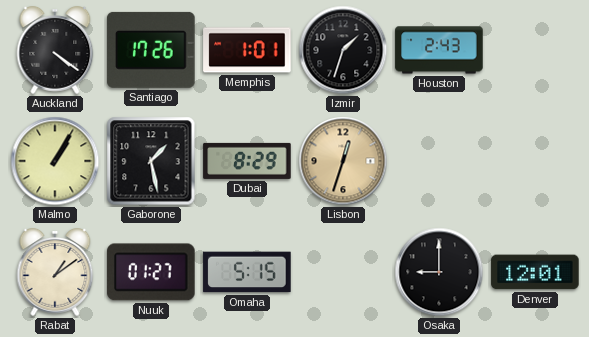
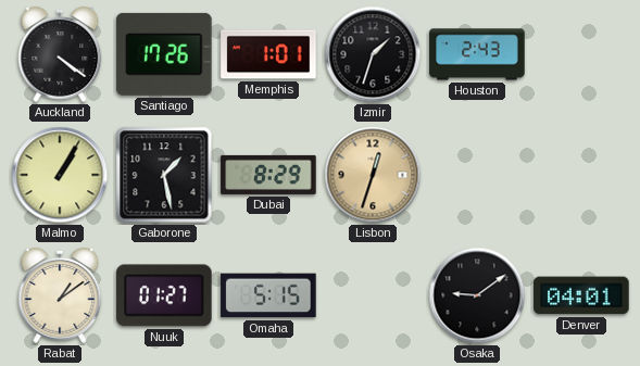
Osaka: 9:00 -> 9:09
Denver: 12:01 -> 04:01
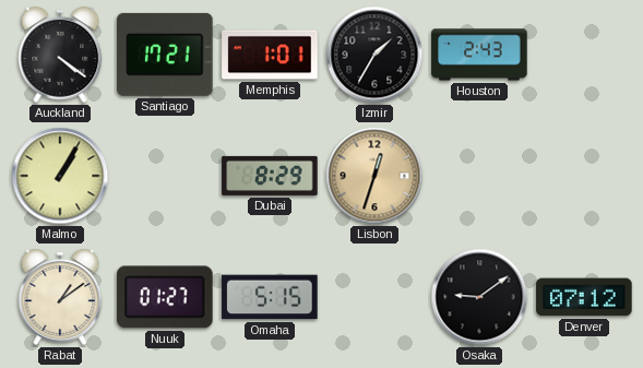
Santiago: 17:26 -> 17:21
Izmir: 1:33 -> 1:35
Gaborone: 1:28 -> none
Denver: 04:01 -> 07:12
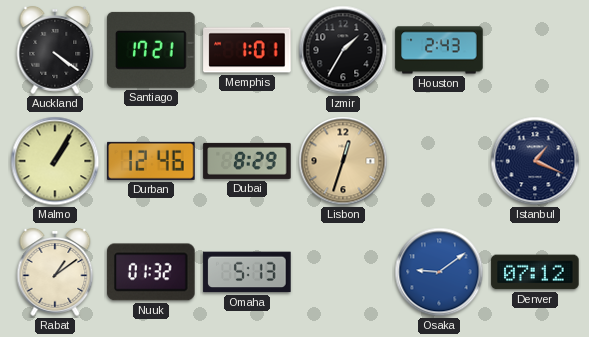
Durban: none -> 12:46
Istanbul: none -> 1:19
Nuuk: 01:27 -> 01:32
Omaha: 5:15 -> 5:13
Osaka dial: black -> blue
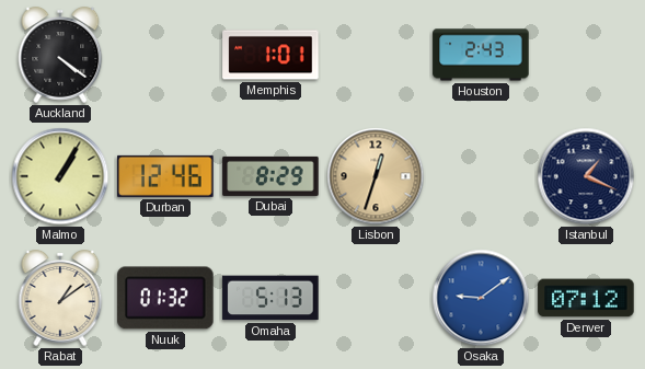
Santiago: 17:21 -> none
Izmir: 1:35 -> none
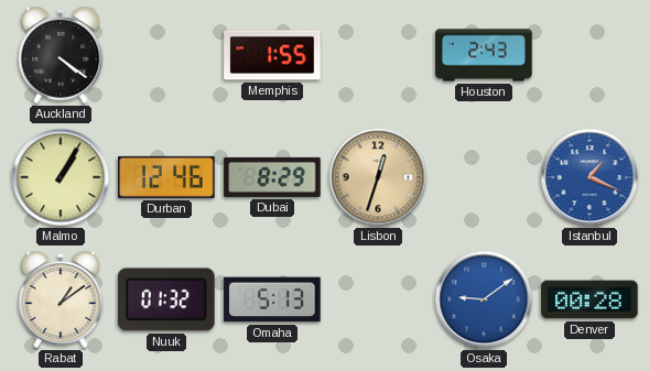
Memphis: 1:01 -> 1:55
Istanbul dial: navy -> blue
Denver: 07:12 -> 00:28
